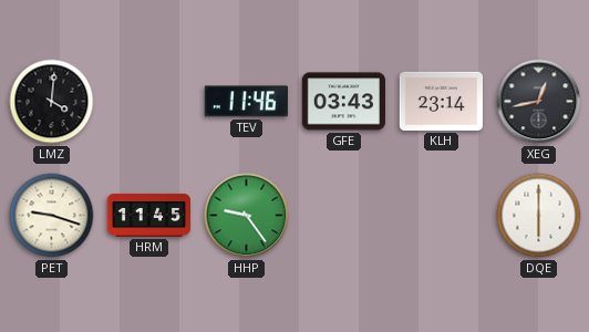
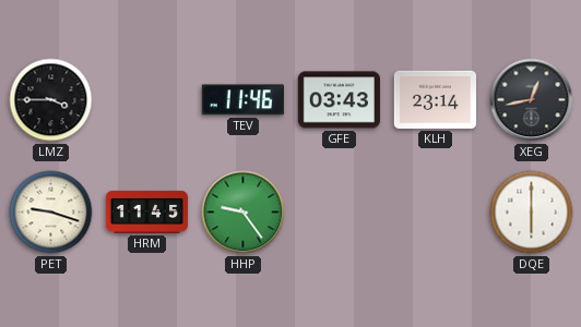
LMZ: 4:01 -> 3:45
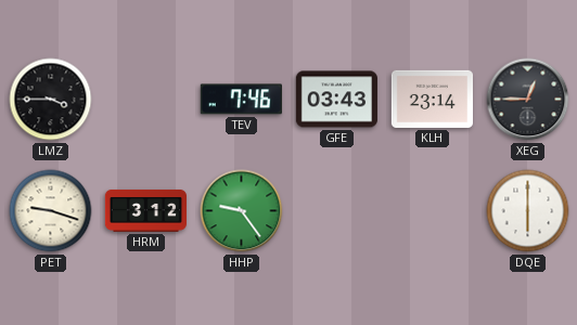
TEV: 11:46 -> 7:46
XEG: 12:43 -> 12:45
HRM: 11:45 -> 3:12
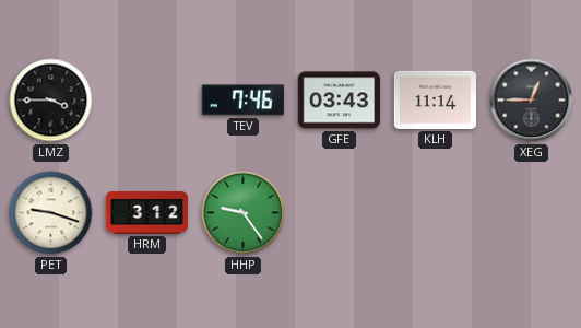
KLH: 23:14 -> 11:14
DQE: 6:00 -> none
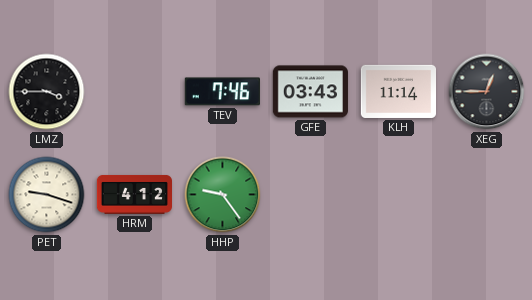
HRM: 3:12 -> 4:12
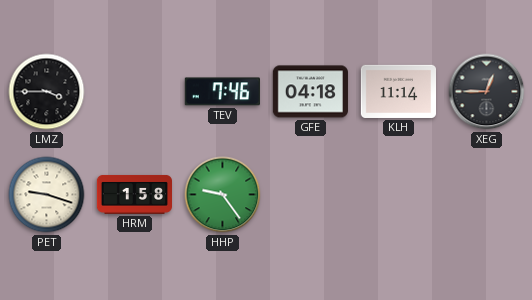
GFE: 03:43 -> 04:18
HRM: 4:12 -> 1:58
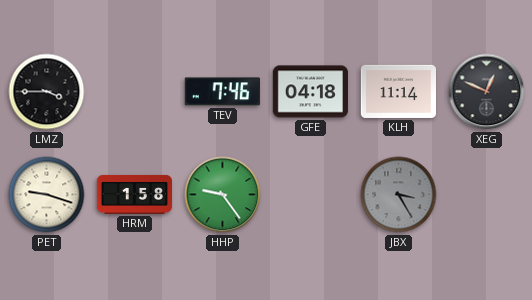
XEG: 12:45 -> 12:49
JBX: none -> 3:25
